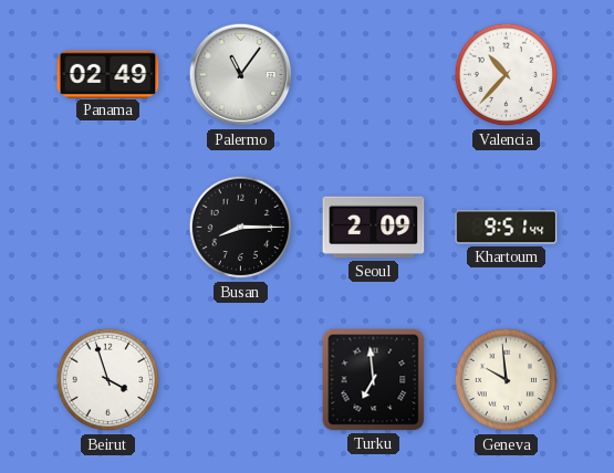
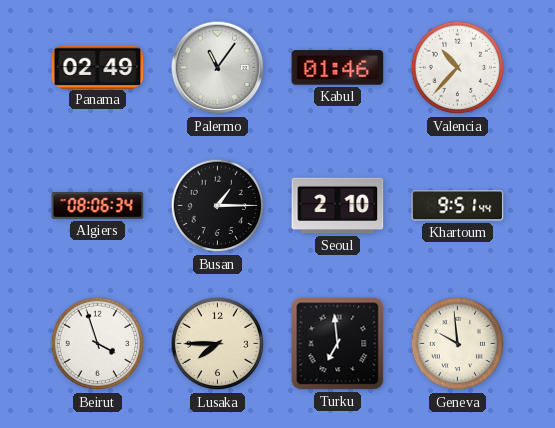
Kabul: none -> 01:46
Algiers: none -> 08:06
Busan: 8:15 -> 1:15
Seoul: 2:09 -> 2:10
Lusaka: none -> 7:45
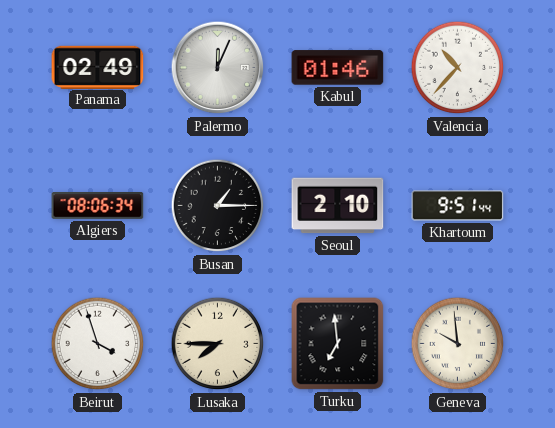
Palermo: 11:06 -> 12:04
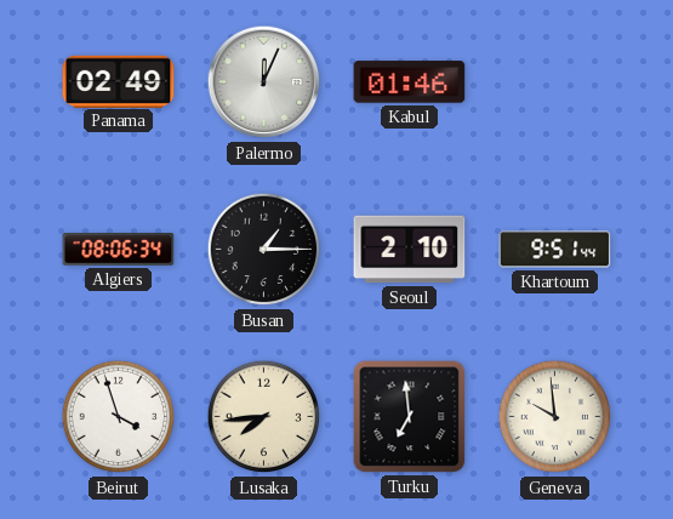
Valencia: 10:37 -> none
Lusaka: 7:45 -> 7:44
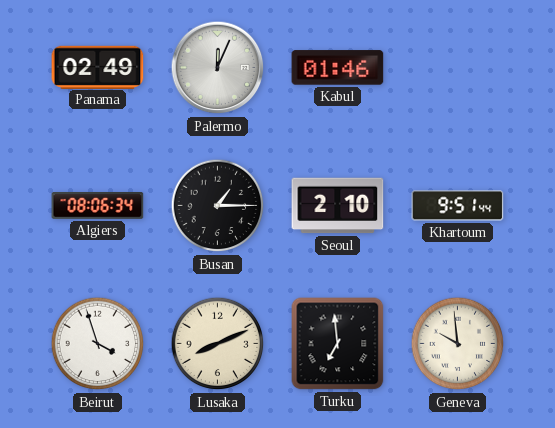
Lusaka: 7:44 -> 8:11
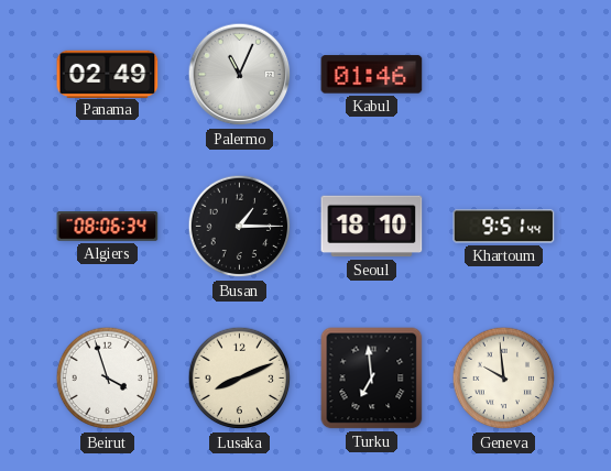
Palermo: 12:04 -> 11:04
Seoul: 2:10 -> 18:10
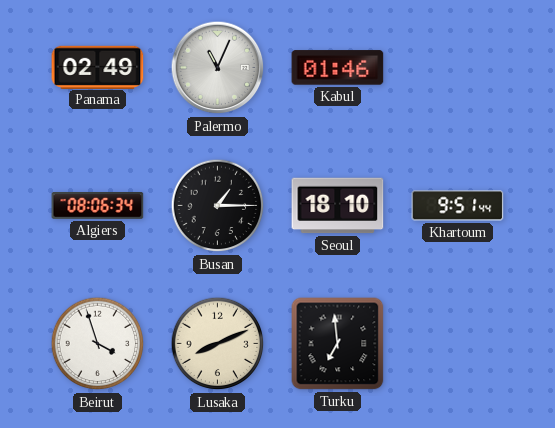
Geneva: 9:59 -> none
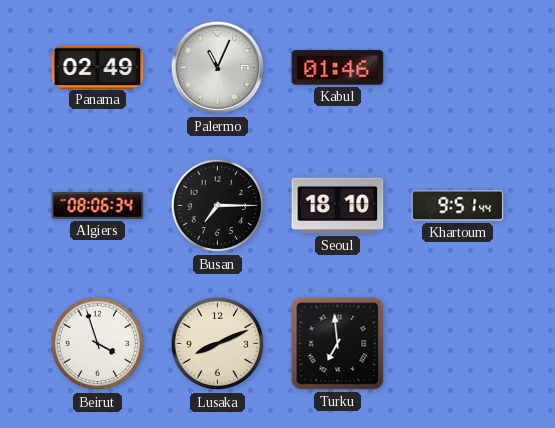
Busan: 1:15 -> 7:15
